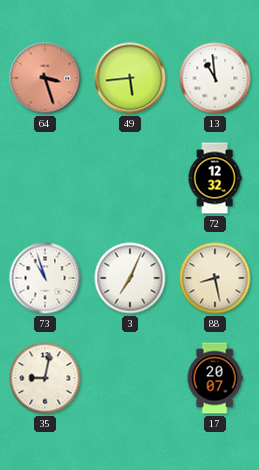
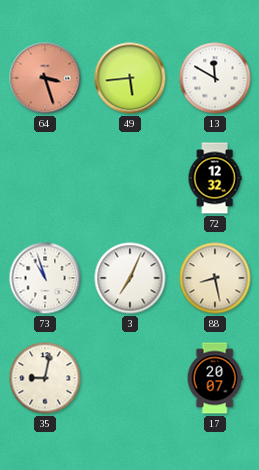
13: 10:59 -> 11:50
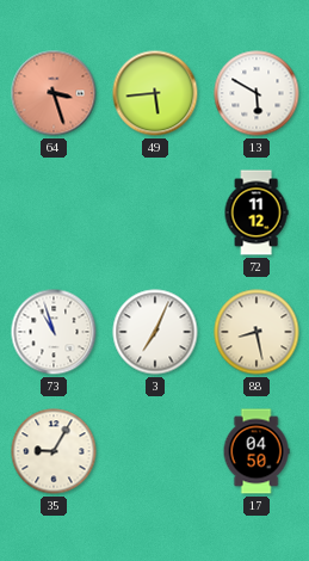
13: 11:50 -> 5:50
72: 12:32 -> 11:12
35: 9:02 -> 9:05
17: 20:07 -> 04:50
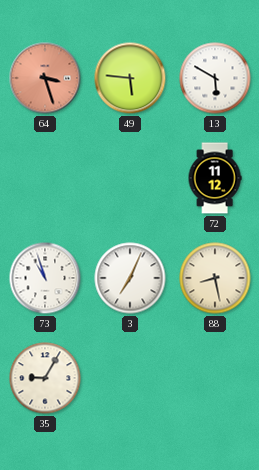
49: 5:44 -> 5:46
17: 04:50 -> none
